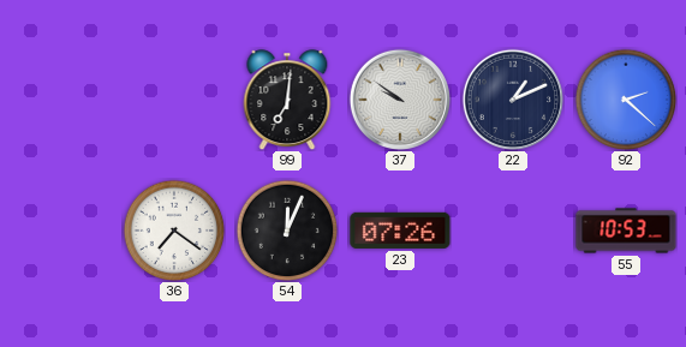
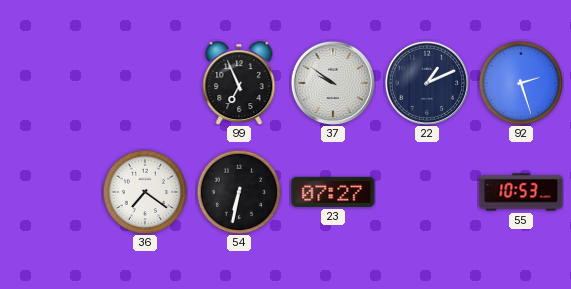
99: 7:01 -> 6:56
92: 2:22 -> 2:27
54: 12:04 -> 6:32
23: 07:26 -> 07:27
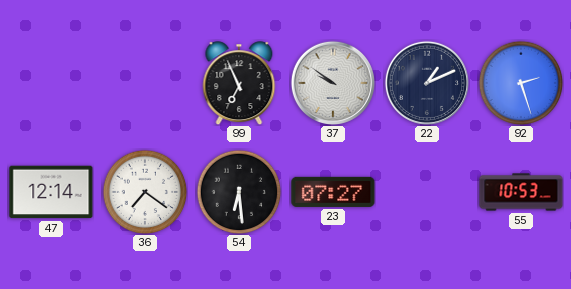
47: none -> 12:14
54: 6:32 -> 6:29
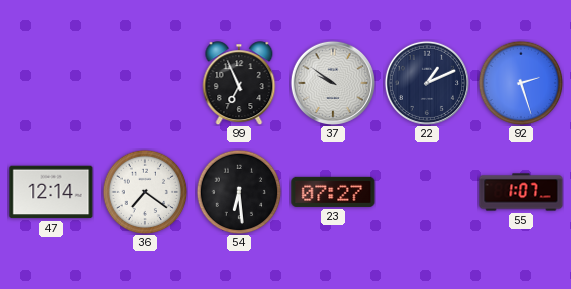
55: 10:53 -> 1:07
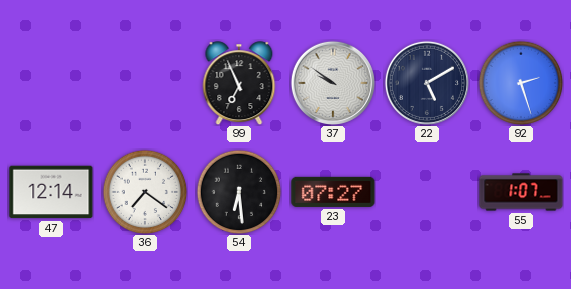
22: 1:11 -> 5:10
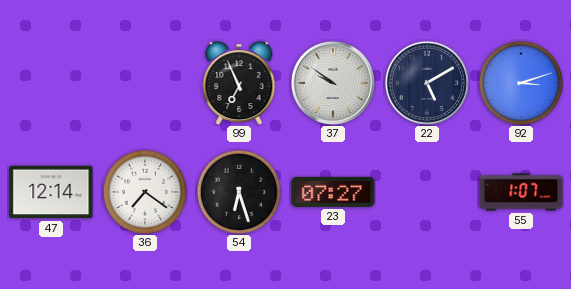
92: 2:27 -> 3:12
54: 6:29 -> 6:27
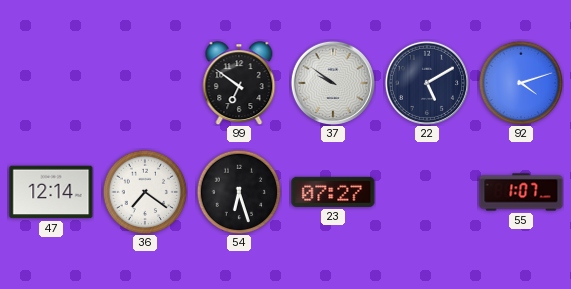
99: 6:56 -> 6:51
92: 3:12 -> 4:12
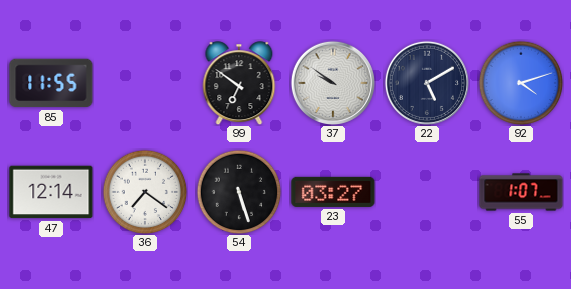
85: none -> 11:55
54: 6:27 -> 5:27
23: 07:27 -> 03:27
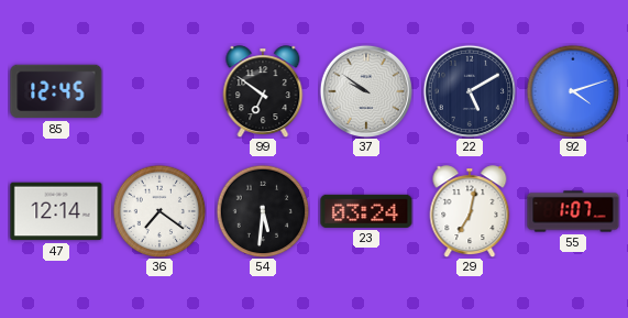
85: 11:55 -> 12:45
54: 5:27 -> 5:31
23: 03:27 -> 03:24
29: none -> 7:02
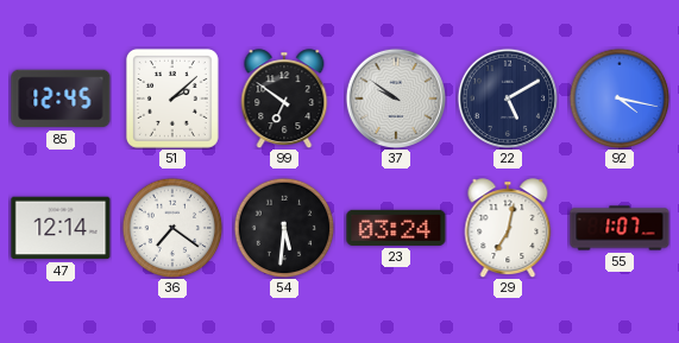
51: none -> 2:08
92: 4:12 -> 4:17
